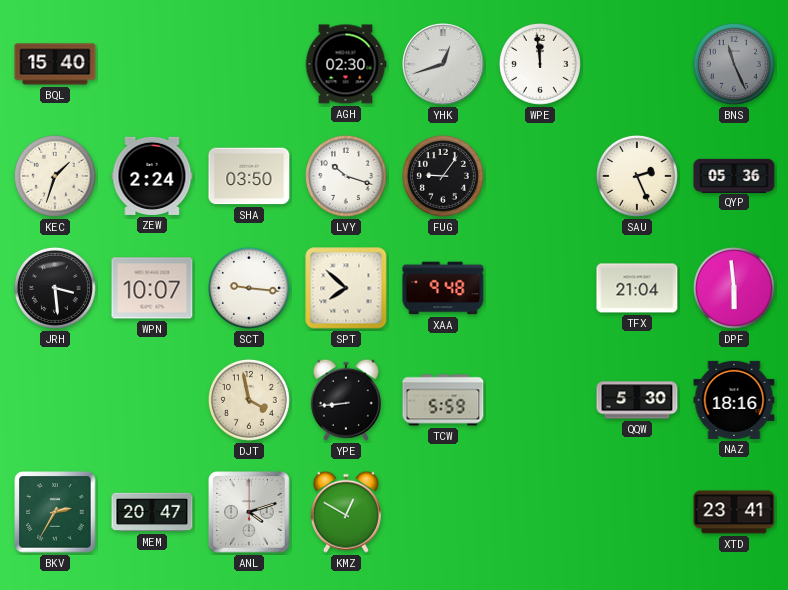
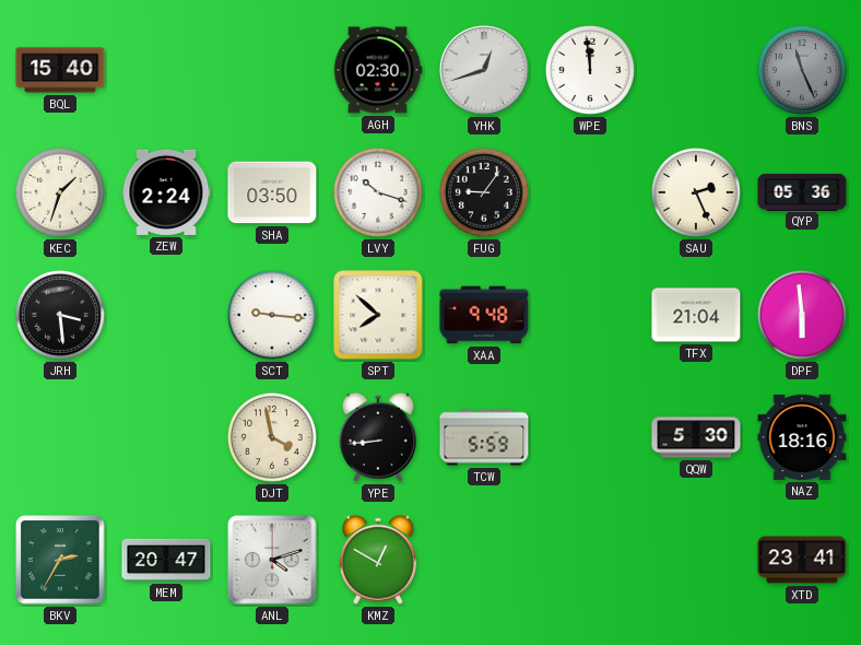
WPN: 10:07 -> none
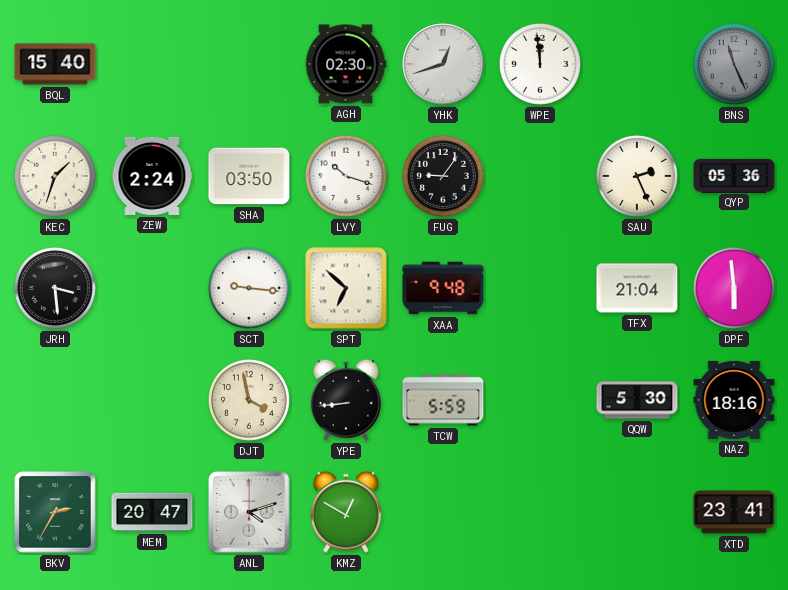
SPT: 7:52 -> 6:52
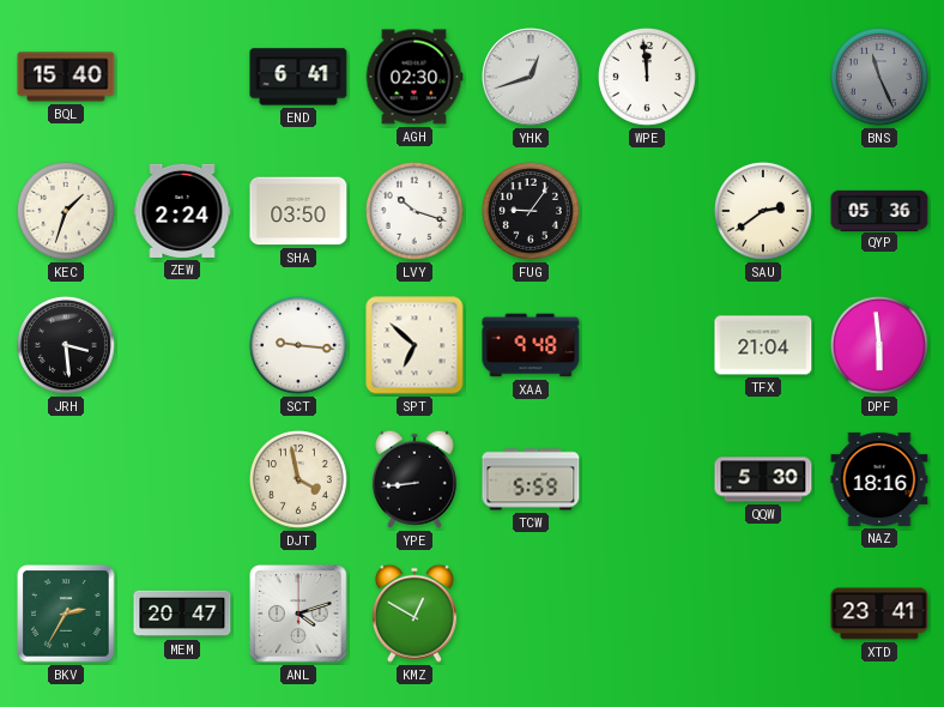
END: none -> 6:41
SAU: 2:26 -> 2:39
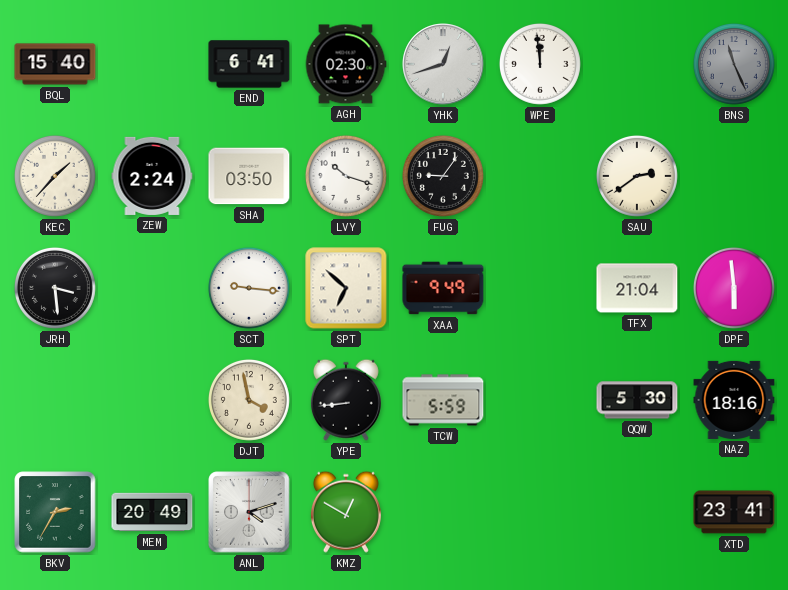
KEC: 1:33 -> 1:37
QYP: 05:36 -> none
XAA: 9:48 -> 9:49
MEM: 20:47 -> 20:49
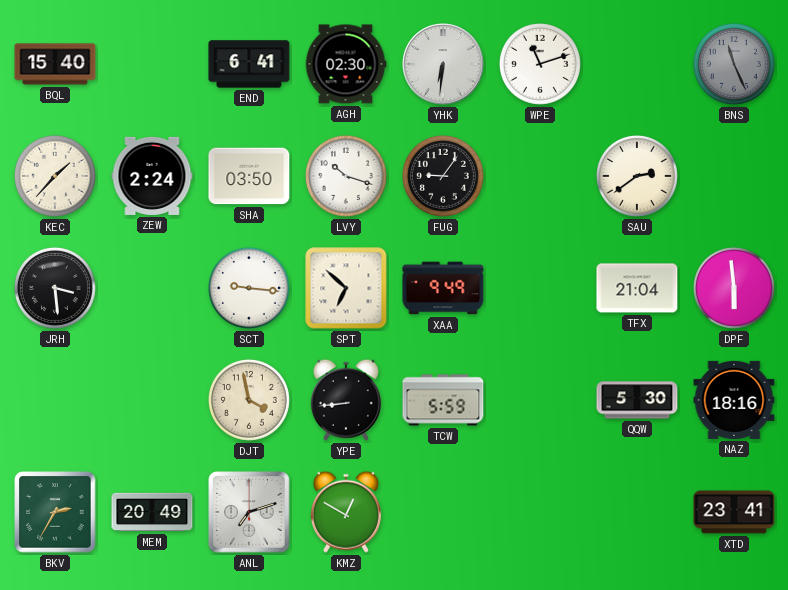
YHK: 12:42 -> 6:31
WPE: 11:59 -> 11:12
ANL: 4:12 -> 7:12
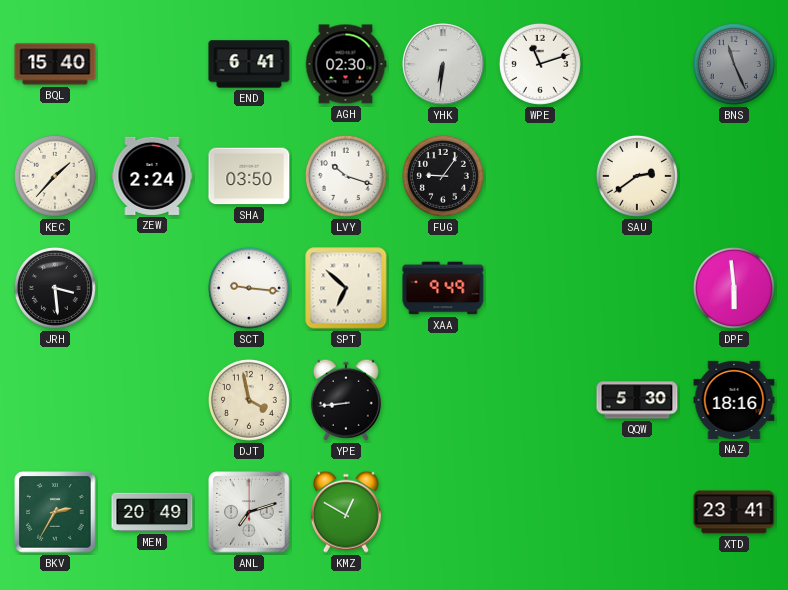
TFX: 21:04 -> none
TCW: 5:59 -> none
